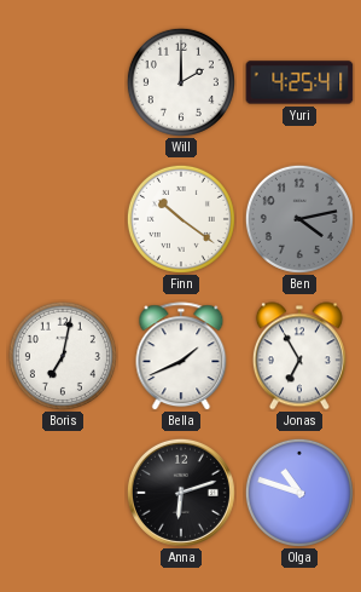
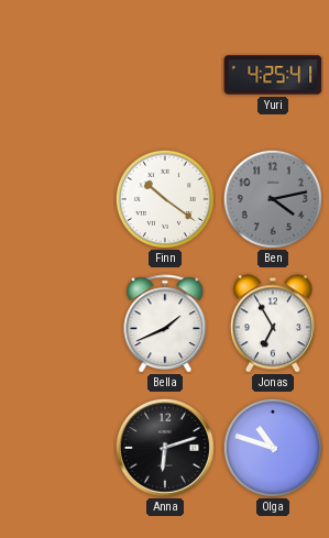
Will: 2:00 -> none
Boris: 7:02 -> none
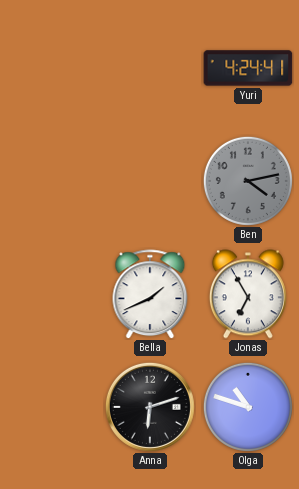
Yuri: 4:25 -> 4:24
Finn: 10:21 -> none
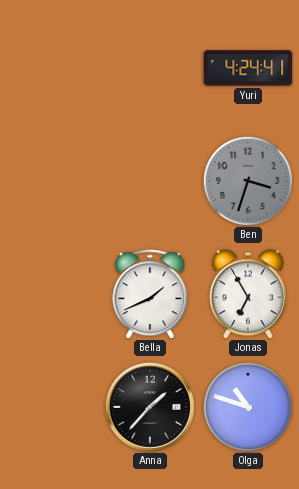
Ben: 4:13 -> 3:33
Anna: 6:12 -> 1:37
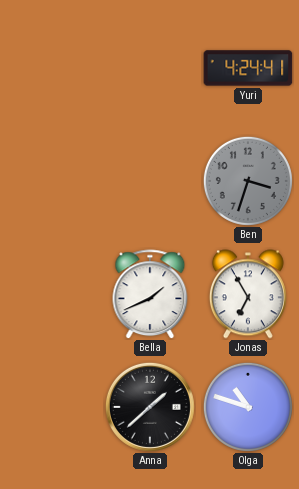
Anna: 1:37 -> 1:38
